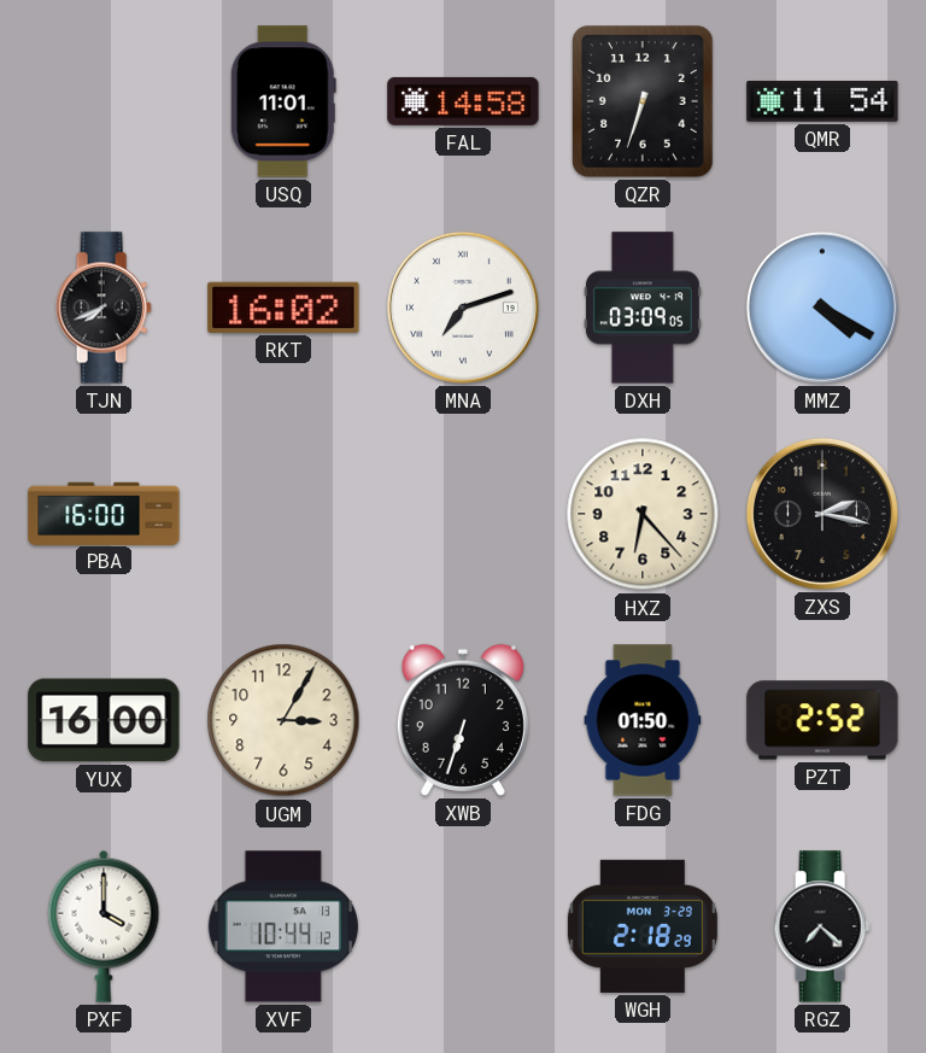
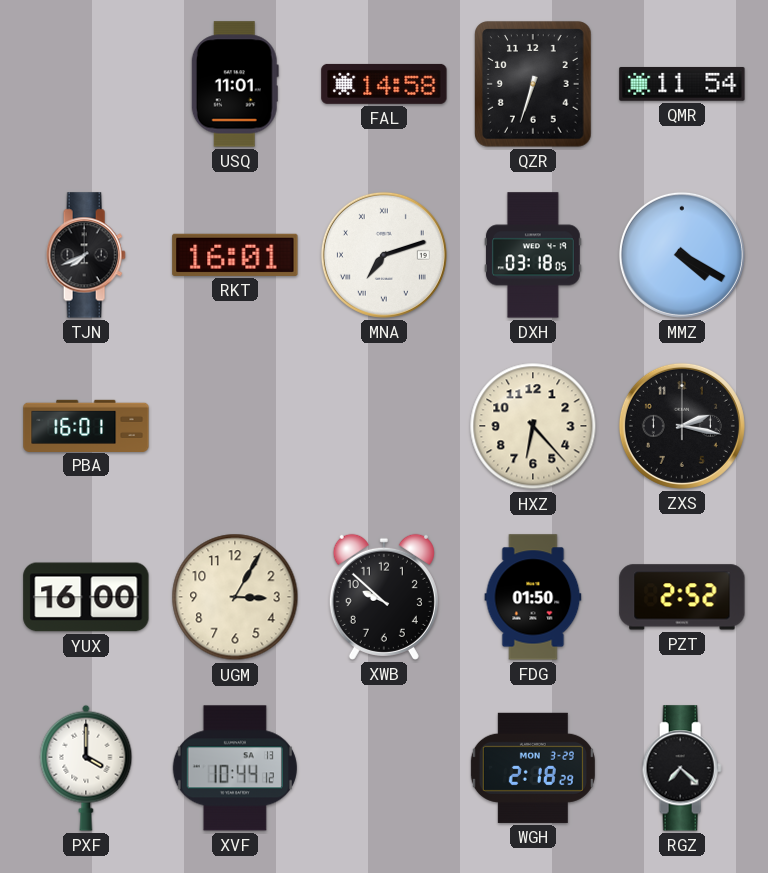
RKT: 16:02 -> 16:01
DXH: 03:09 -> 03:18
PBA: 16:00 -> 16:01
XWB: 6:33 -> 9:52
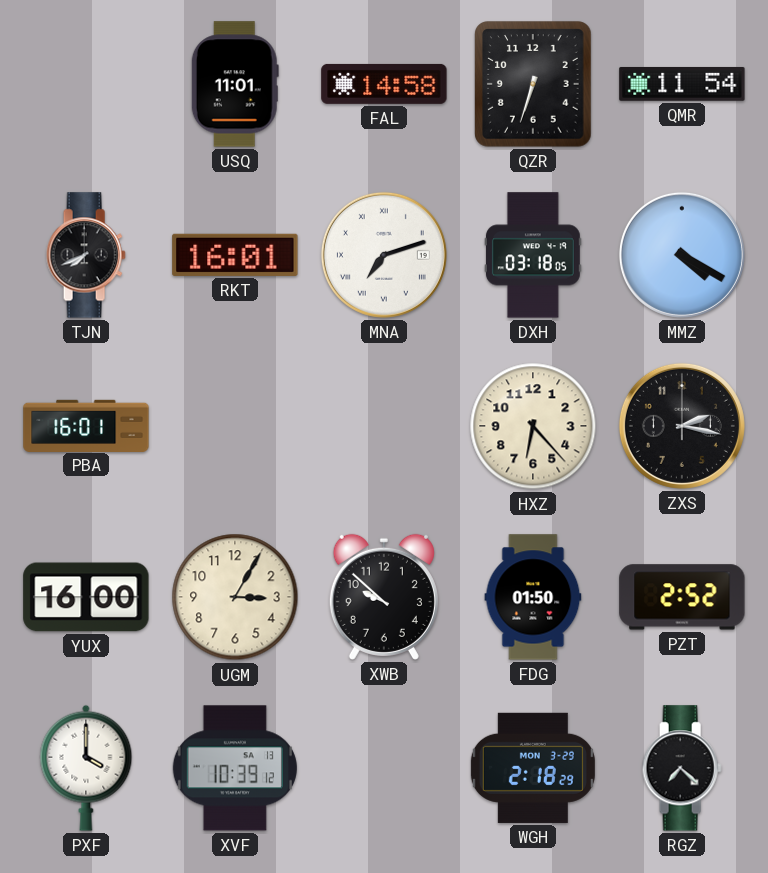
XVF: 10:44 -> 10:39
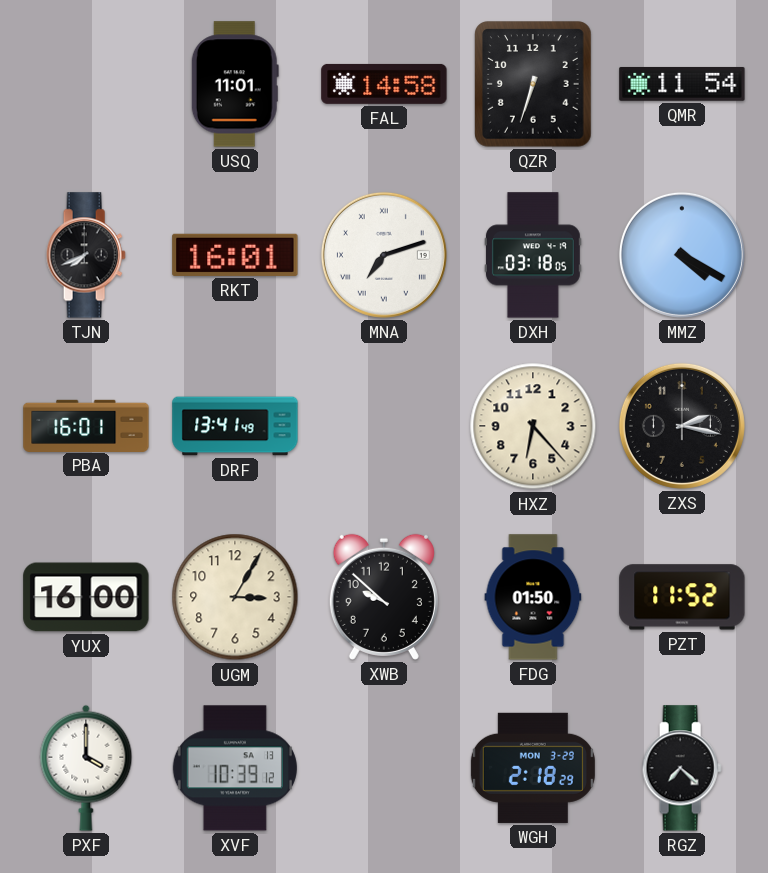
DRF: none -> 13:41
PZT: 2:52 -> 11:52
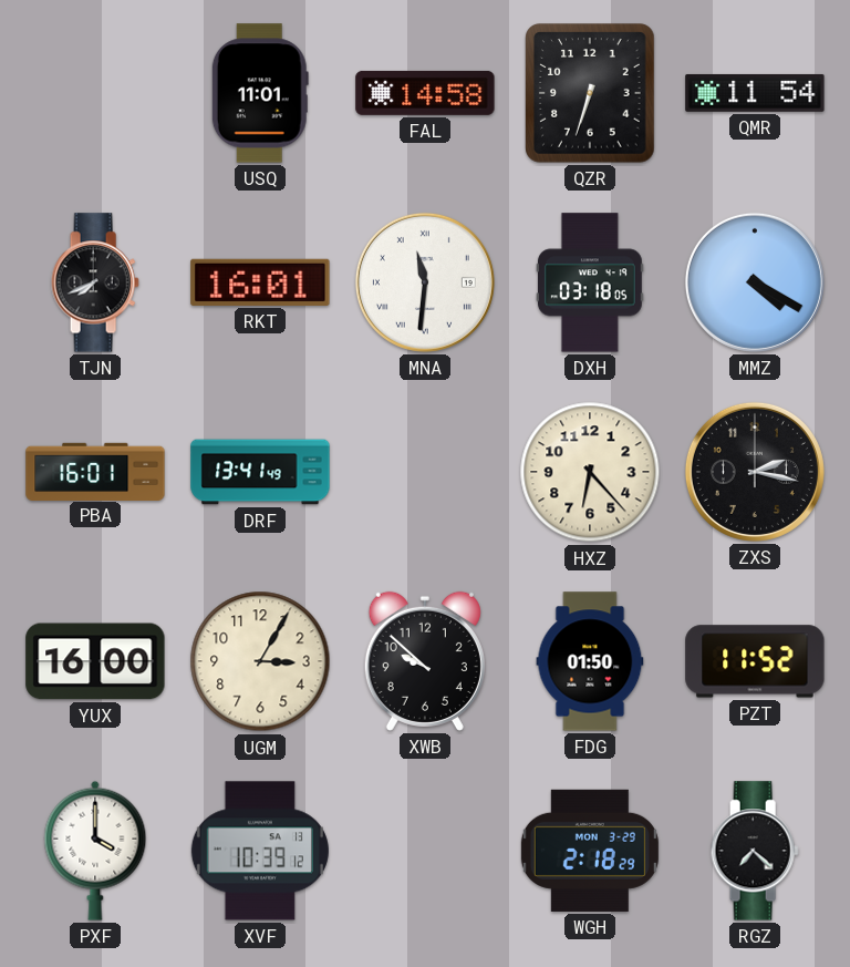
MNA: 7:12 -> 11:31
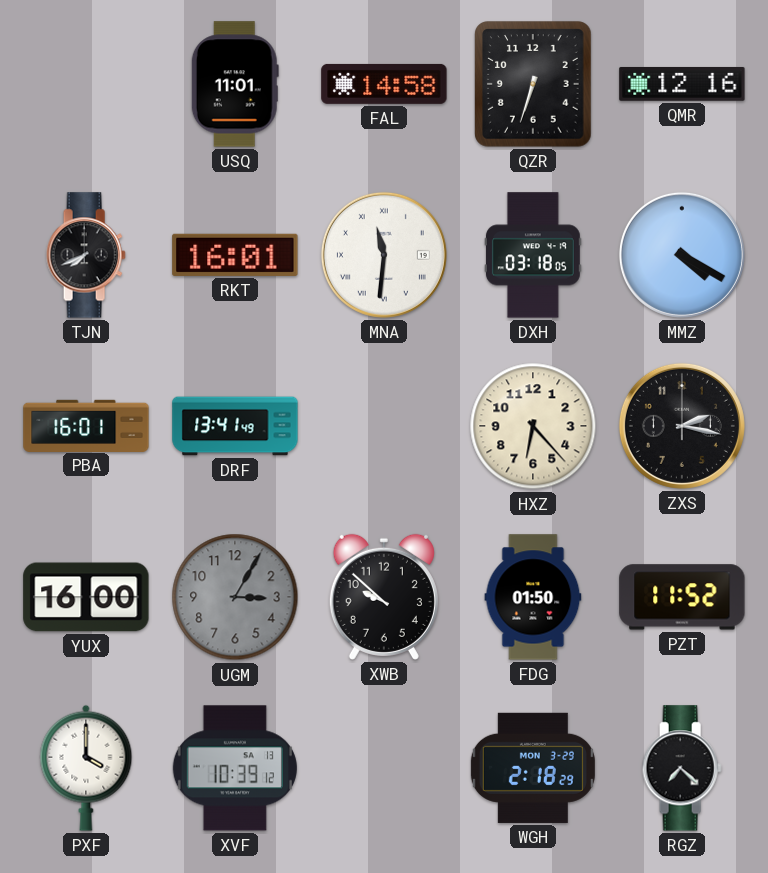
QMR: 11:54 -> 12:16
UGM dial: cream -> grey
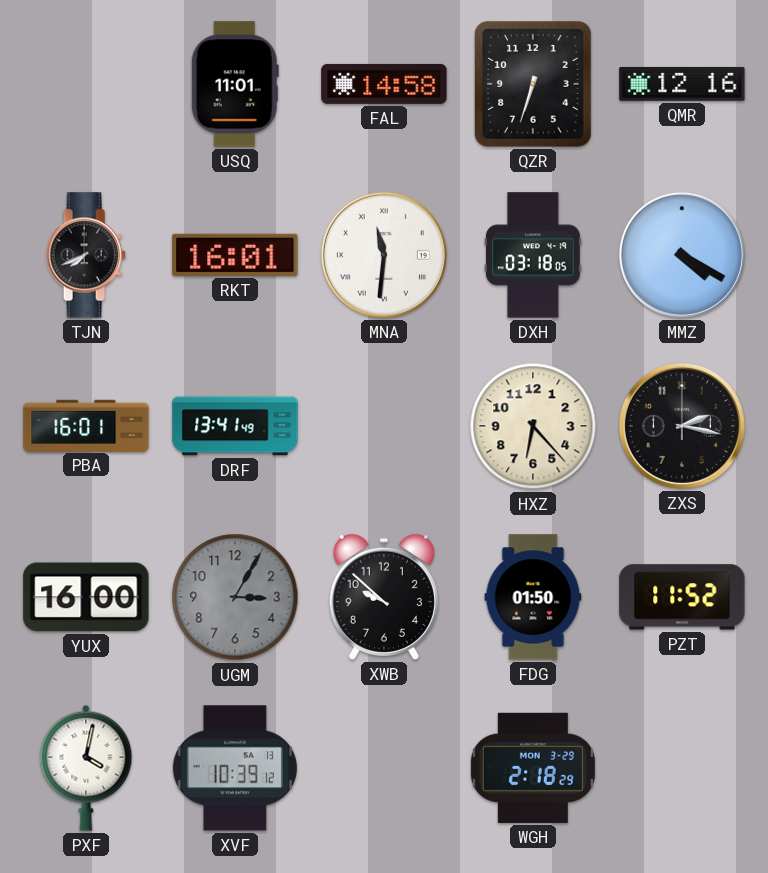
PXF: 4:00 -> 4:02
RGZ: 7:22 -> none
